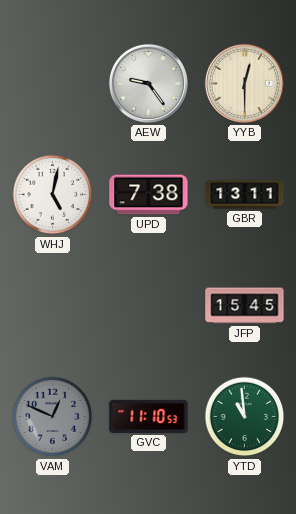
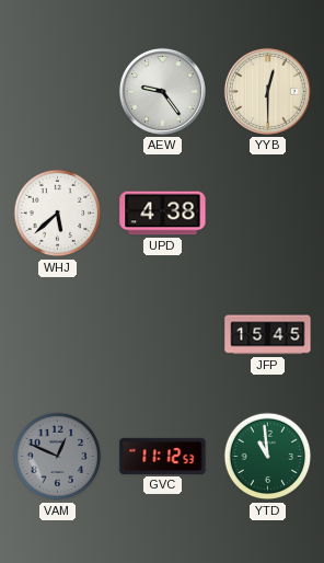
WHJ: 5:02 -> 5:38
UPD: 7:38 -> 4:38
GBR: 13:11 -> none
GVC: 11:10 -> 11:12
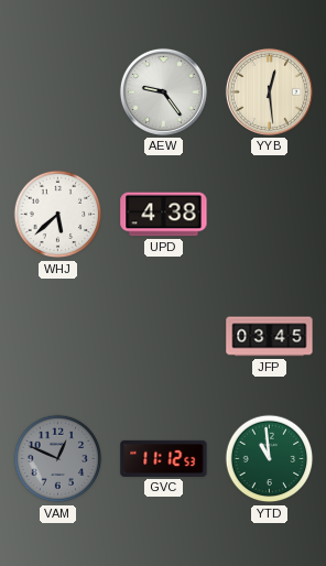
YYB: 12:30 -> 12:29
JFP: 15:45 -> 03:45
